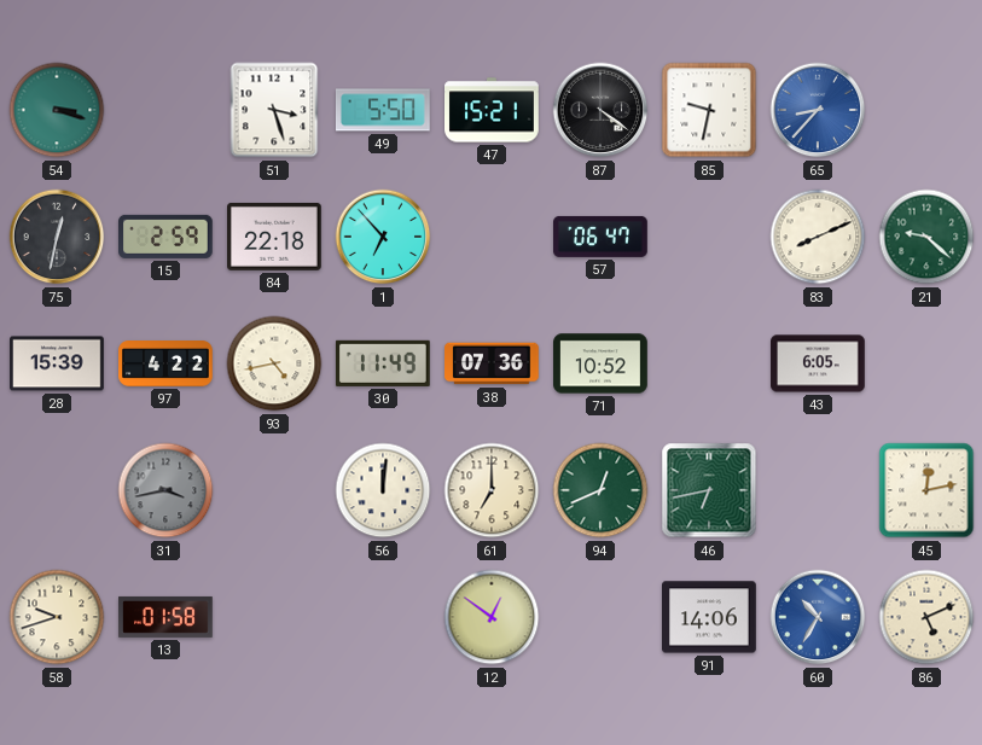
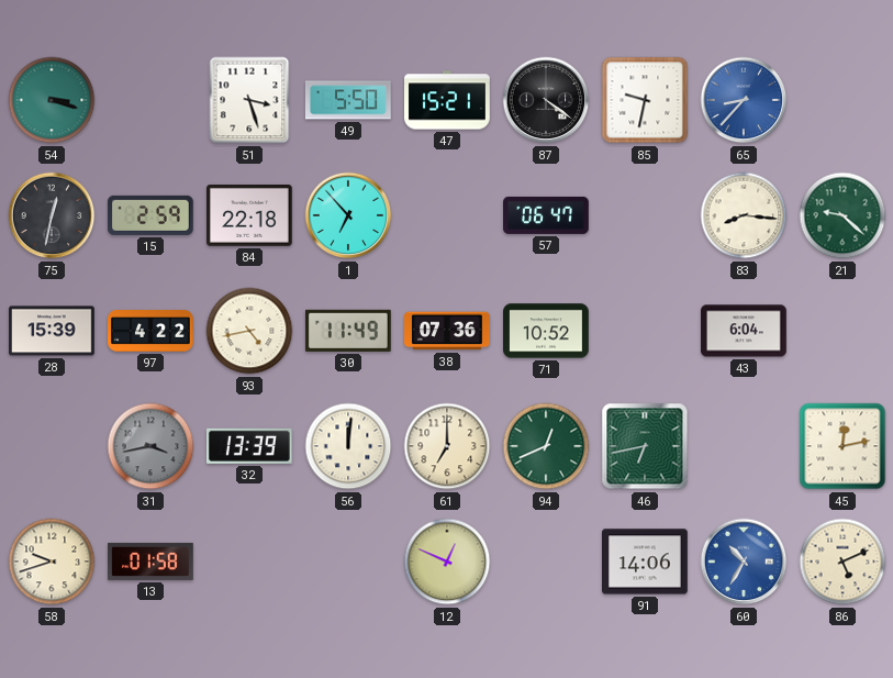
83: 8:11 -> 8:16
43: 6:05 -> 6:04
32: none -> 13:39
12: 12:51 -> 12:49
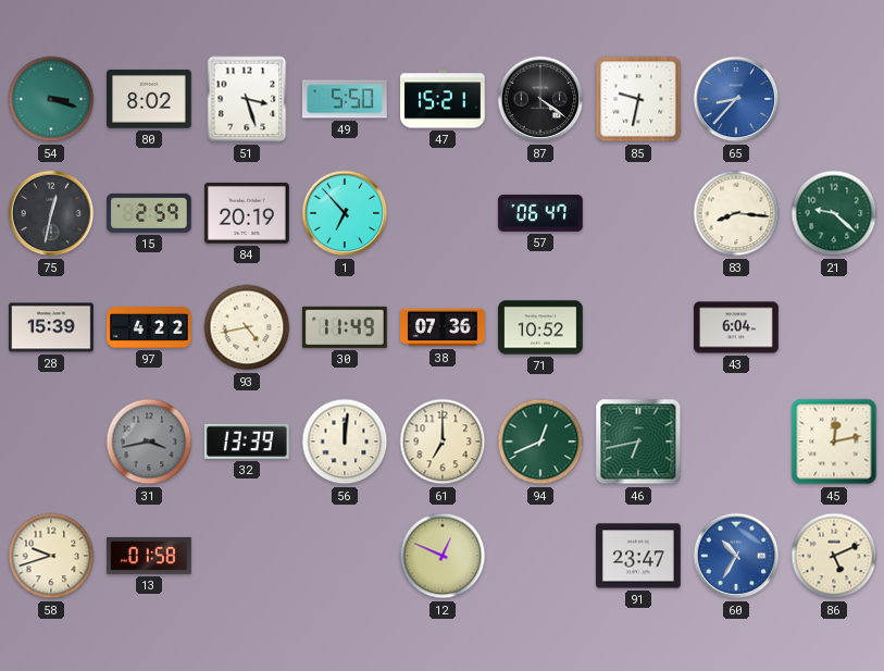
80: none -> 8:02
84: 22:18 -> 20:19
91: 14:06 -> 23:47
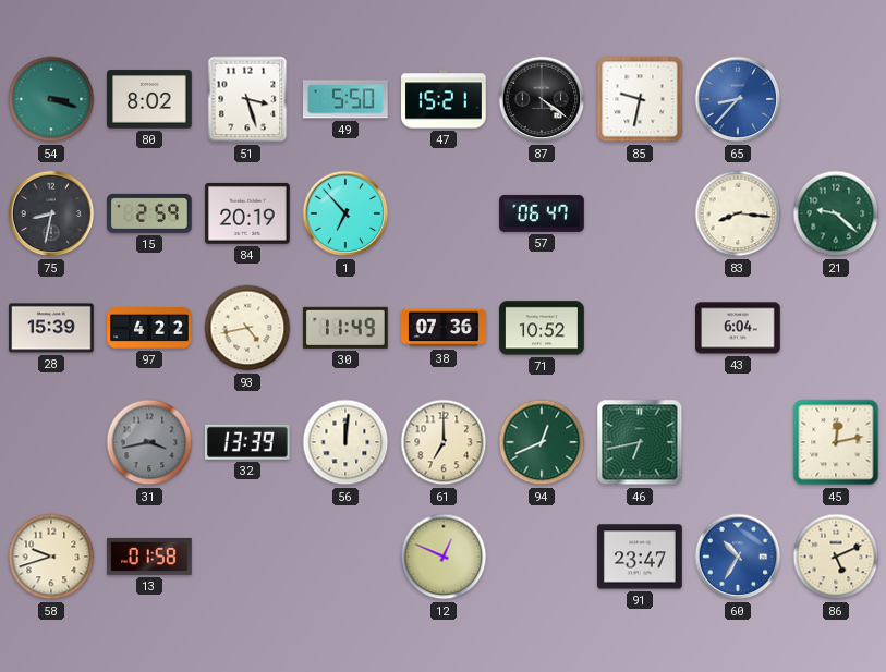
75: 12:32 -> 8:32
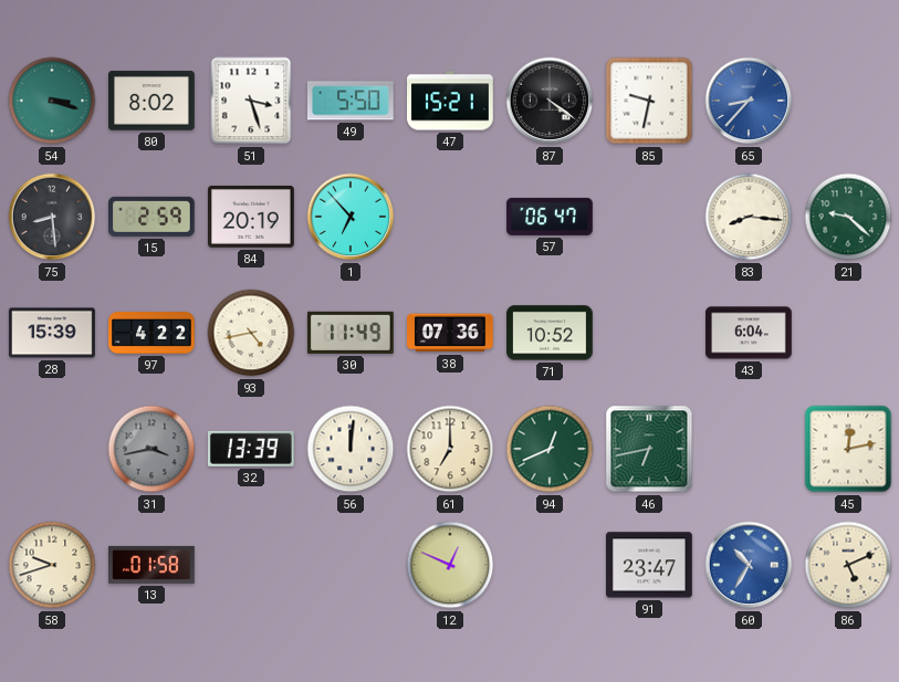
75: 8:32 -> 8:29
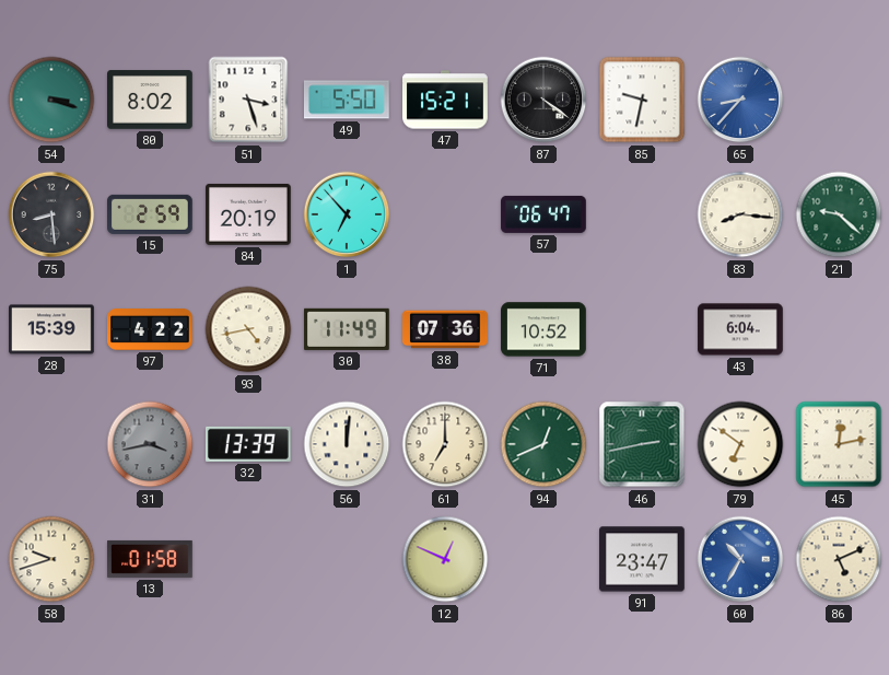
46: 6:43 -> 2:43
79: none -> 6:51
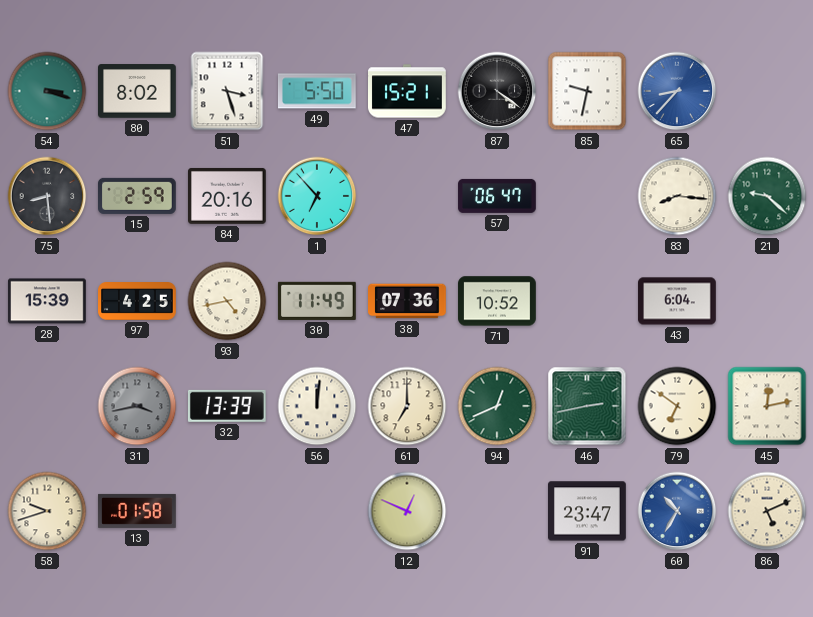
84: 20:19 -> 20:16
97: 4:22 -> 4:25
